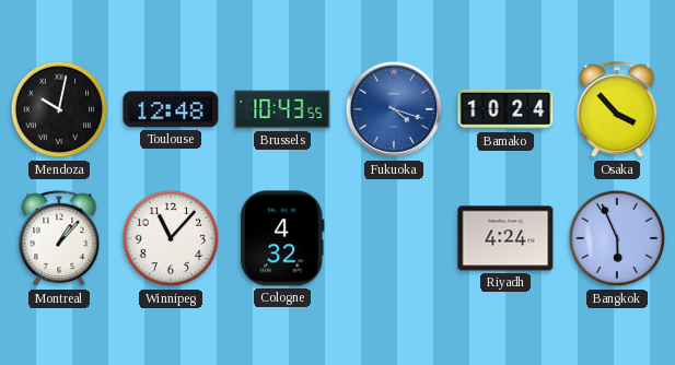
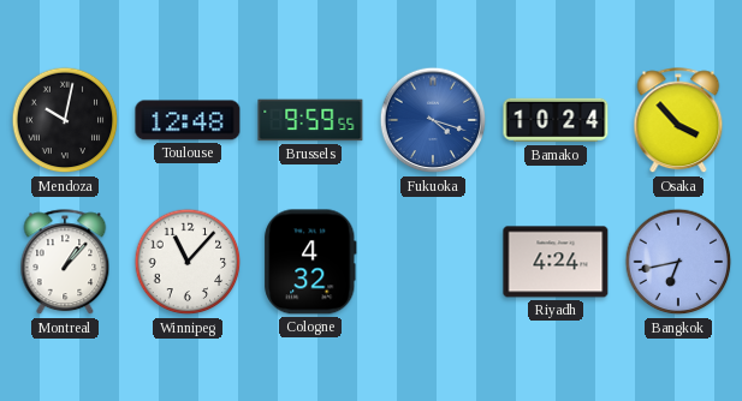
Brussels: 10:43 -> 9:59
Bangkok: 5:56 -> 6:43
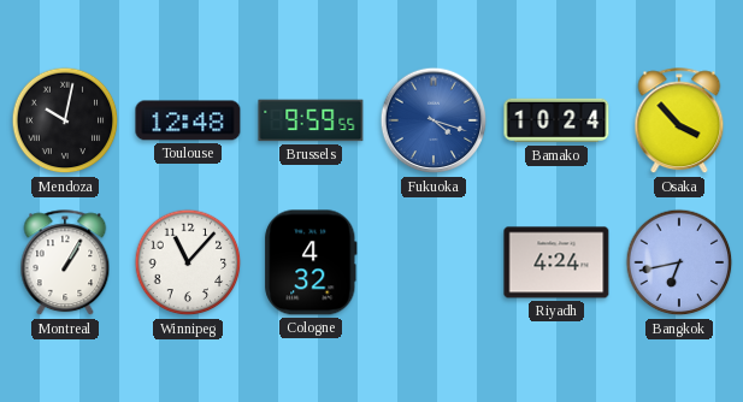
Montreal: 1:07 -> 1:05
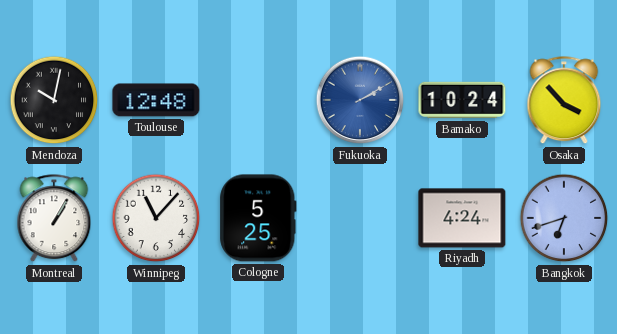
Brussels: 9:59 -> none
Fukuoka: 4:18 -> 2:10
Cologne: 4:32 -> 5:25
Bangkok: 6:43 -> 6:42
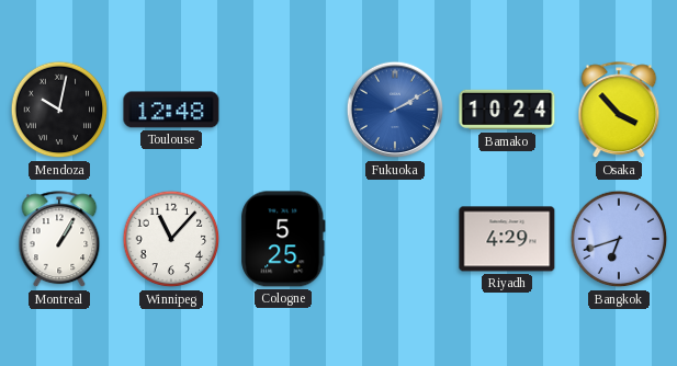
Riyadh: 4:24 -> 4:29
